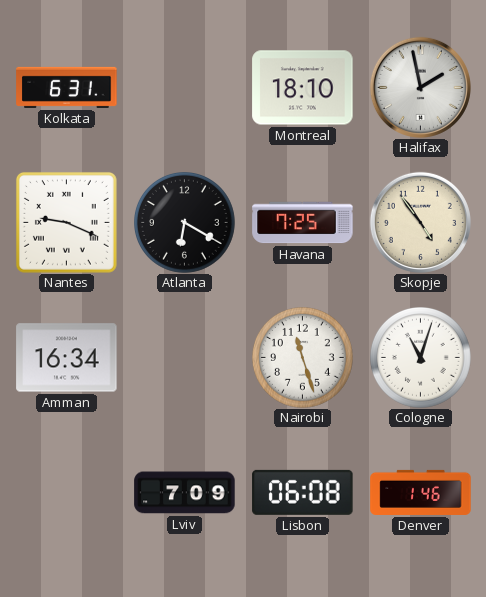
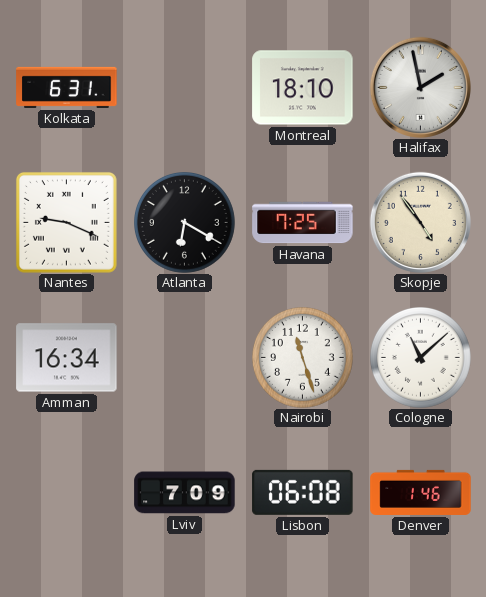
Cologne: 11:03 -> 11:08
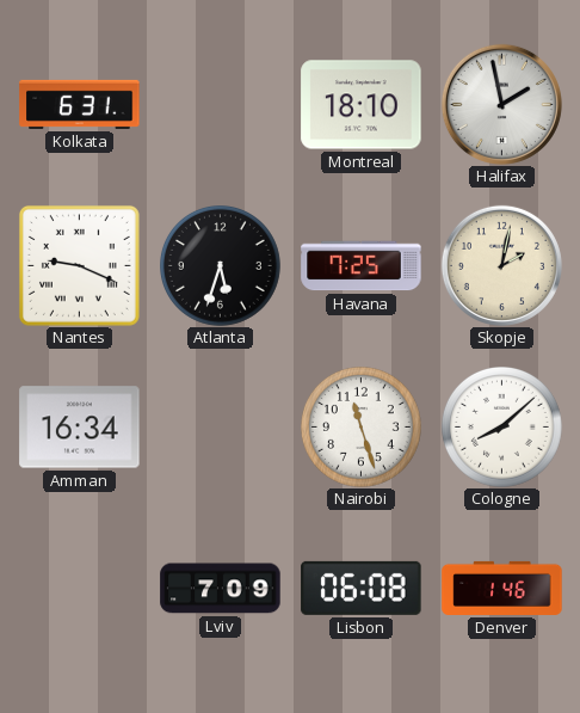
Atlanta: 6:20 -> 5:33
Skopje: 4:54 -> 2:02
Cologne: 11:08 -> 8:08
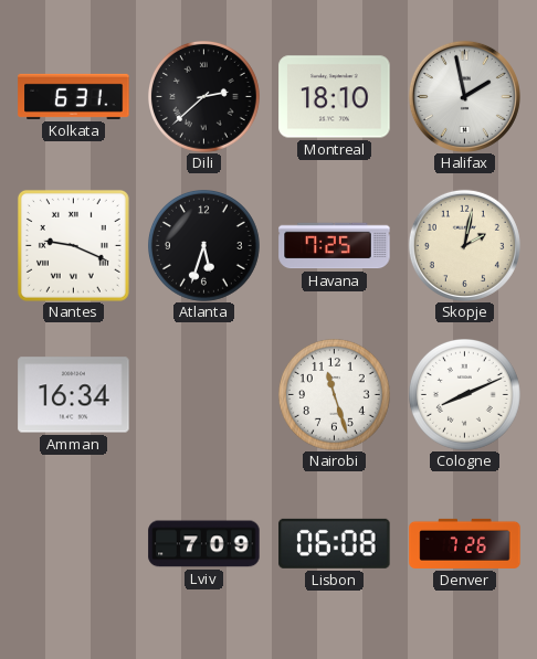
Dili: none -> 2:38
Cologne: 8:08 -> 8:11
Denver: 1:46 -> 7:26
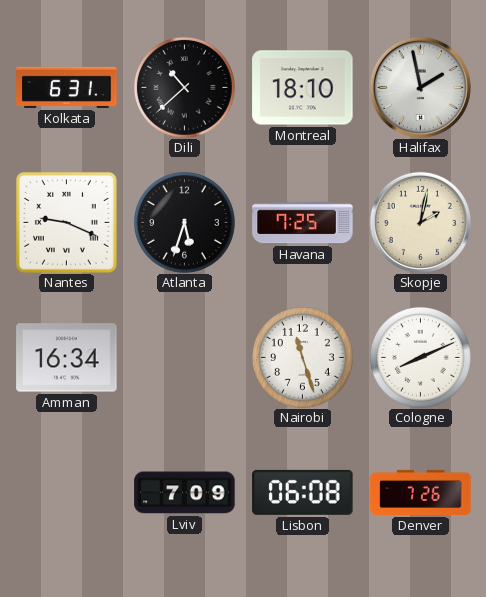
Dili: 2:38 -> 10:38
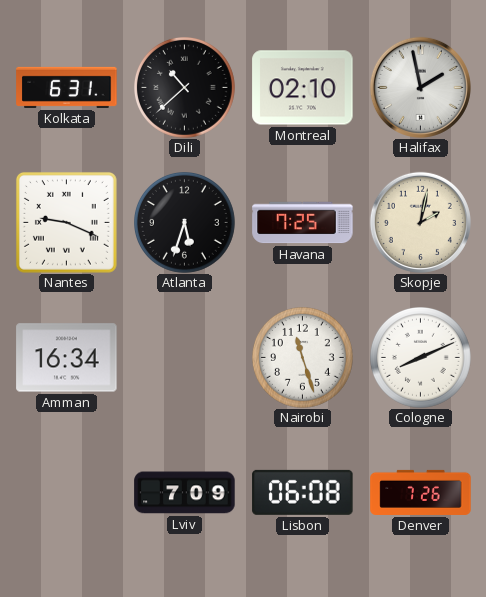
Montreal: 18:10 -> 02:10
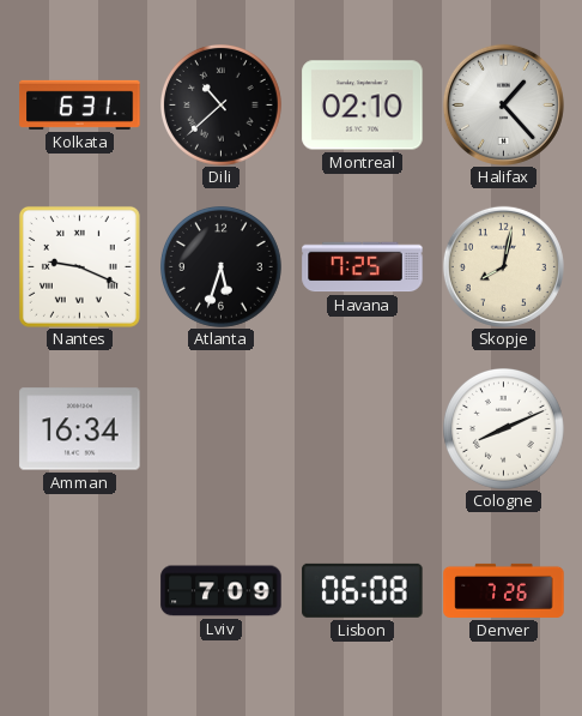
Halifax: 1:58 -> 1:23
Skopje: 2:02 -> 8:02
Nairobi: 11:27 -> none
